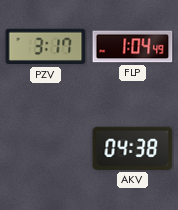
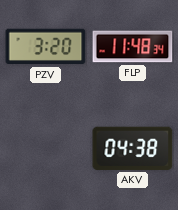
PZV: 3:17 -> 3:20
FLP: 1:04 -> 11:48
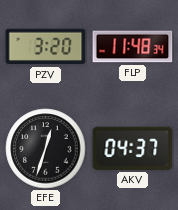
EFE: none -> 12:33
AKV: 04:38 -> 04:37
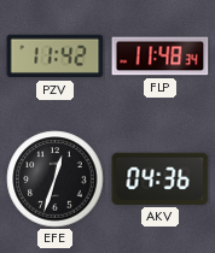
PZV: 3:20 -> 11:42
AKV: 04:37 -> 04:36
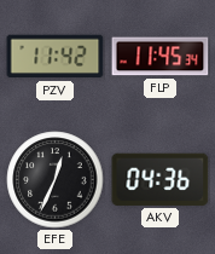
FLP: 11:48 -> 11:45
EFE: 12:33 -> 12:34
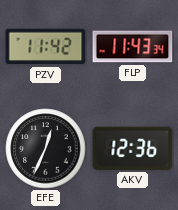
FLP: 11:45 -> 11:43
AKV: 04:36 -> 12:36
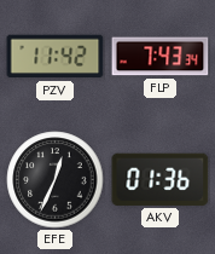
FLP: 11:43 -> 7:43
AKV: 12:36 -> 01:36
